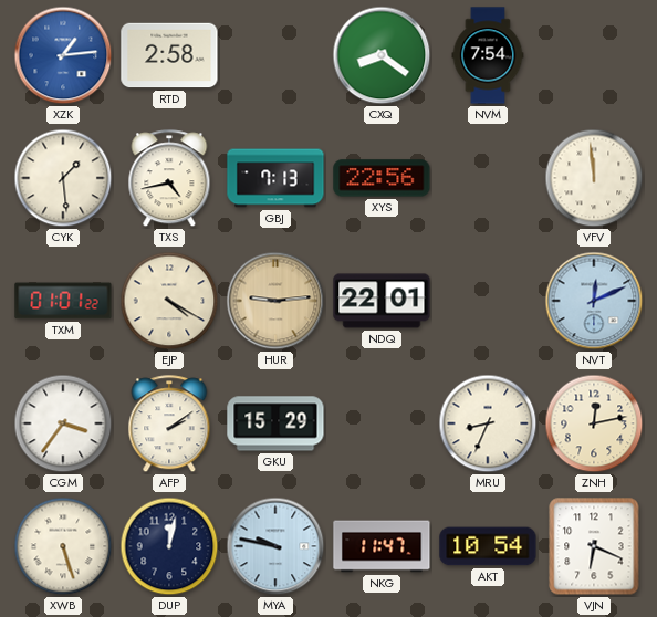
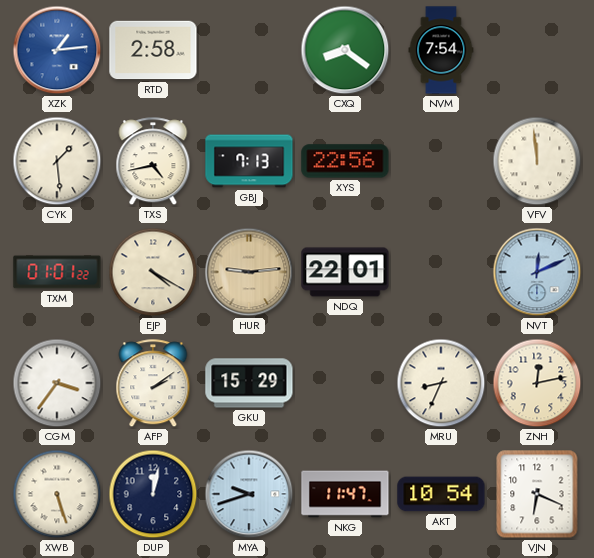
MYA: 9:47 -> 9:42
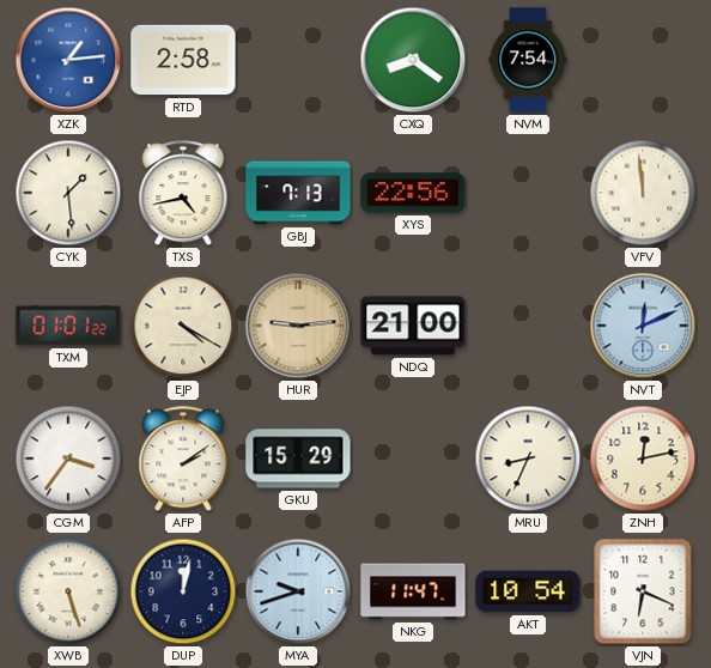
NDQ: 22:01 -> 21:00
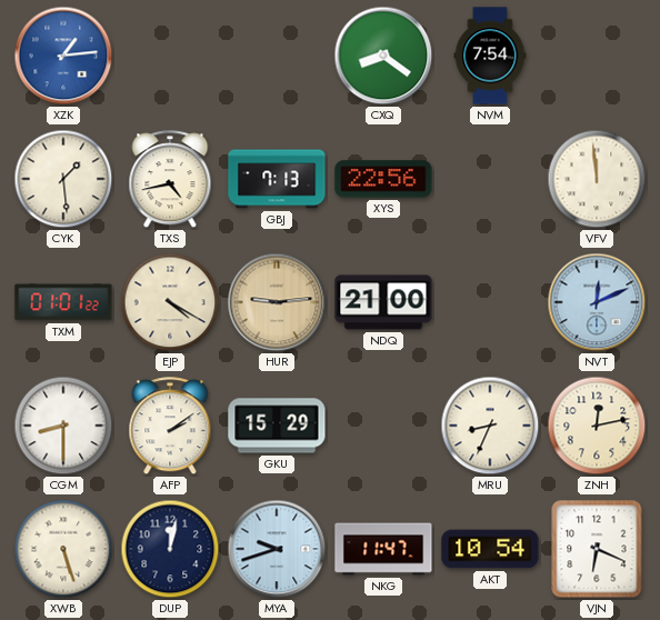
RTD: 2:58 -> none
CGM: 3:36 -> 8:30
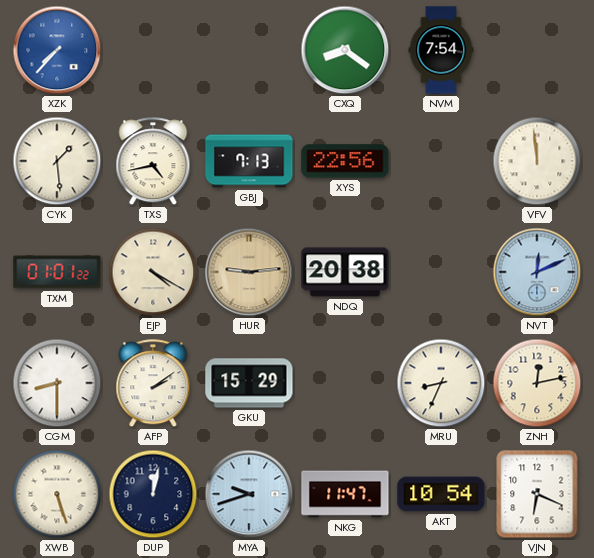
XZK: 1:14 -> 7:37
NDQ: 21:00 -> 20:38
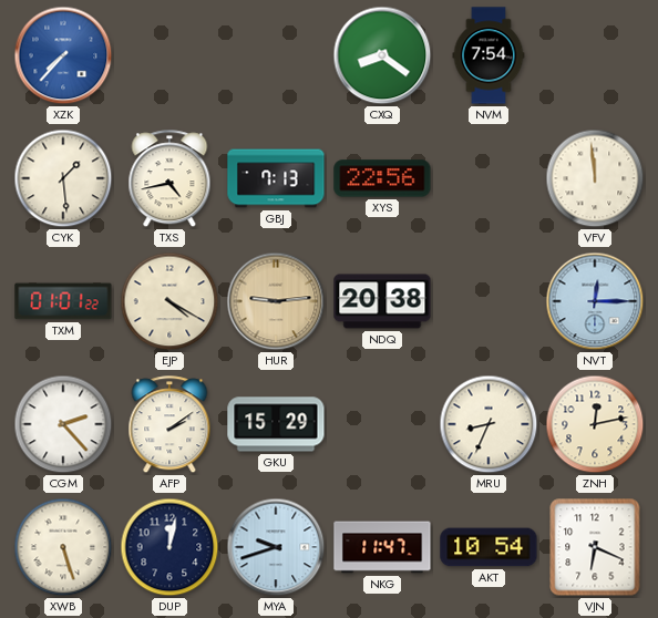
NVT: 12:11 -> 12:15
CGM: 8:30 -> 2:23
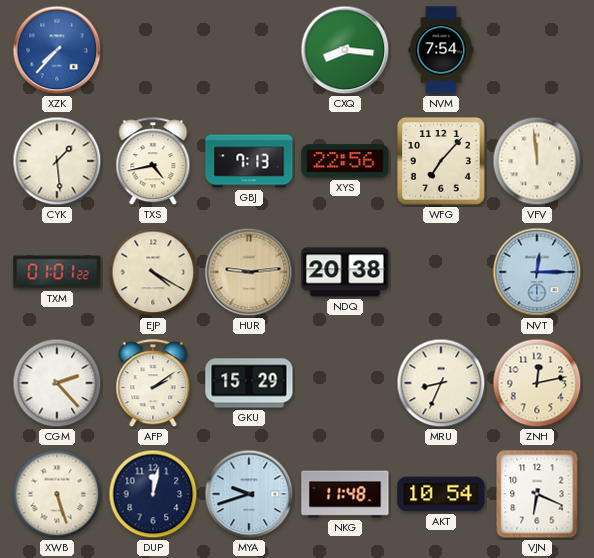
CXQ: 8:21 -> 8:16
WFG: none -> 7:07
NKG: 11:47 -> 11:48
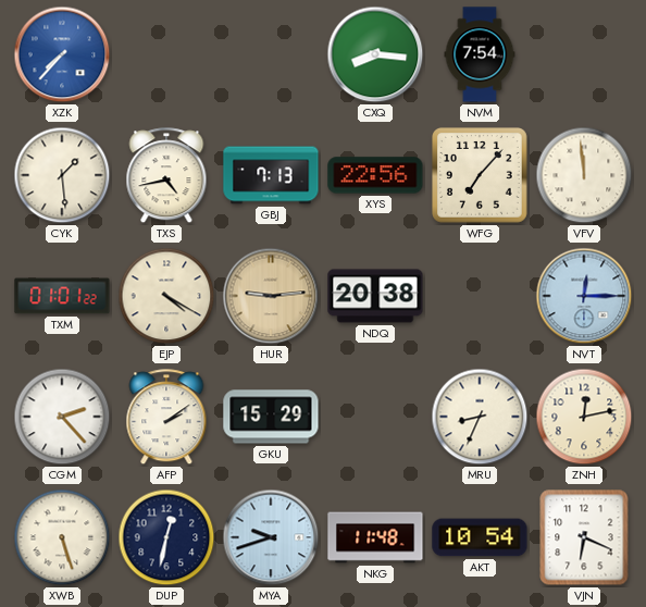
DUP: 12:02 -> 12:32
